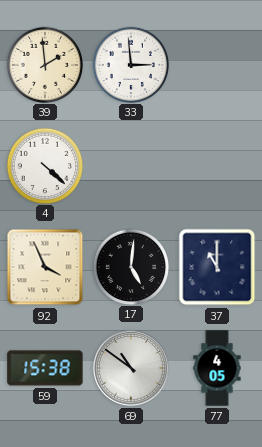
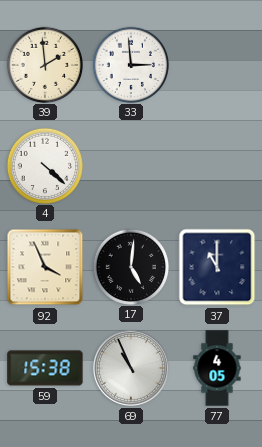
69: 10:51 -> 10:56
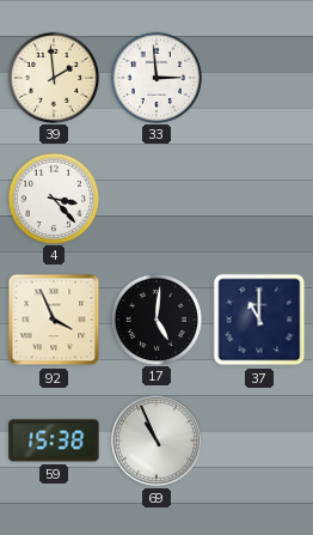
4: 4:22 -> 3:23
77: 4:05 -> none
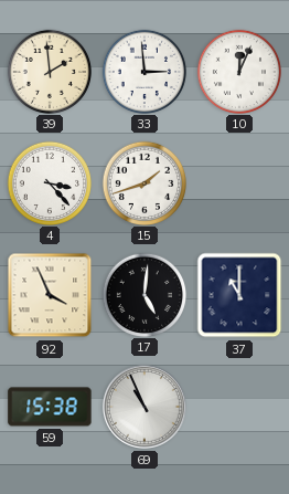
10: none -> 12:04
15: none -> 1:42
